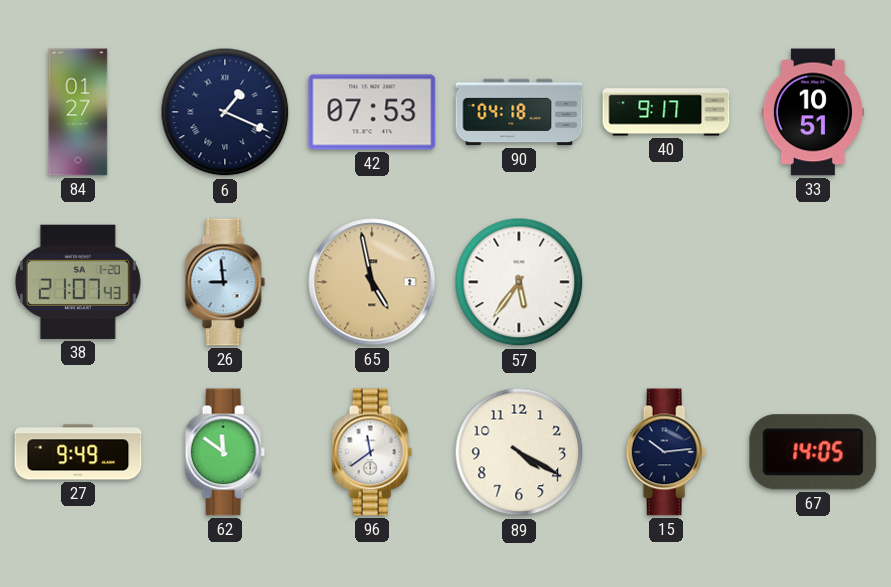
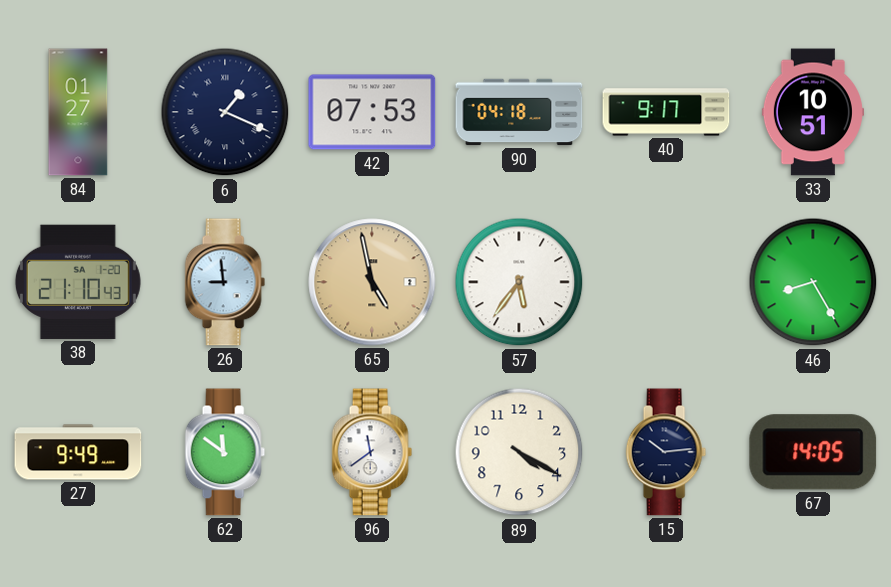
38: 21:07 -> 21:10
46: none -> 8:25
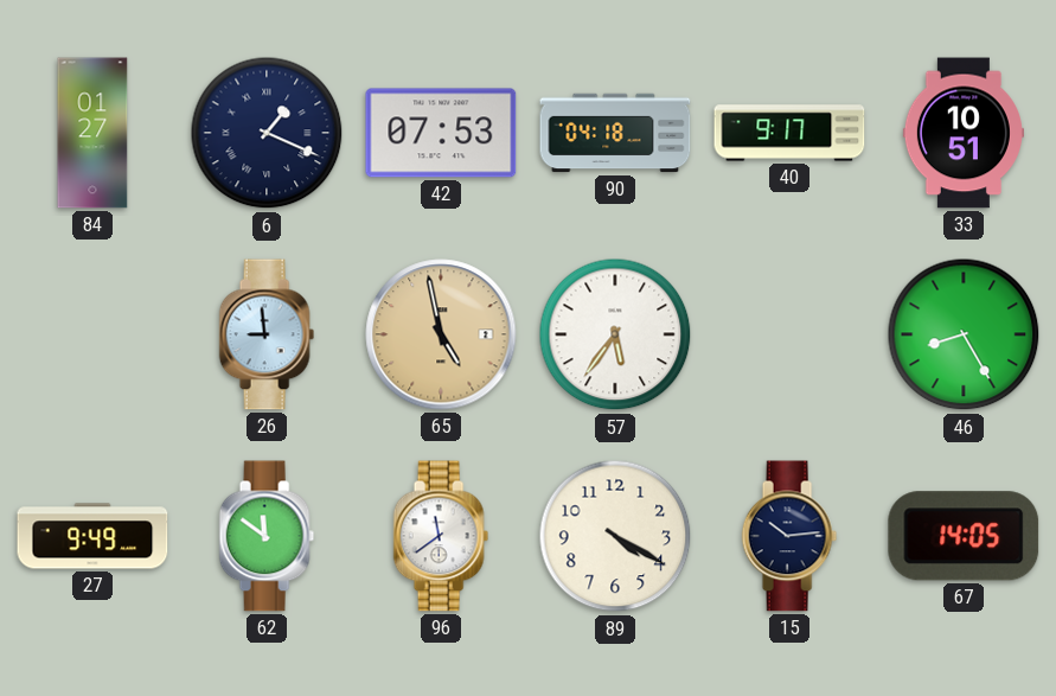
38: 21:10 -> none
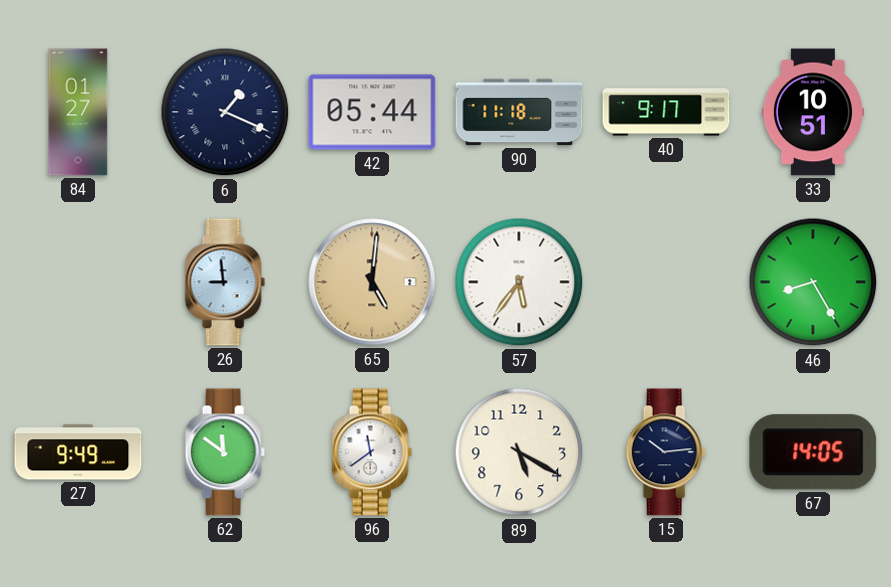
42: 07:53 -> 05:44
90: 04:18 -> 11:18
65: 4:58 -> 5:01
89: 4:20 -> 5:20
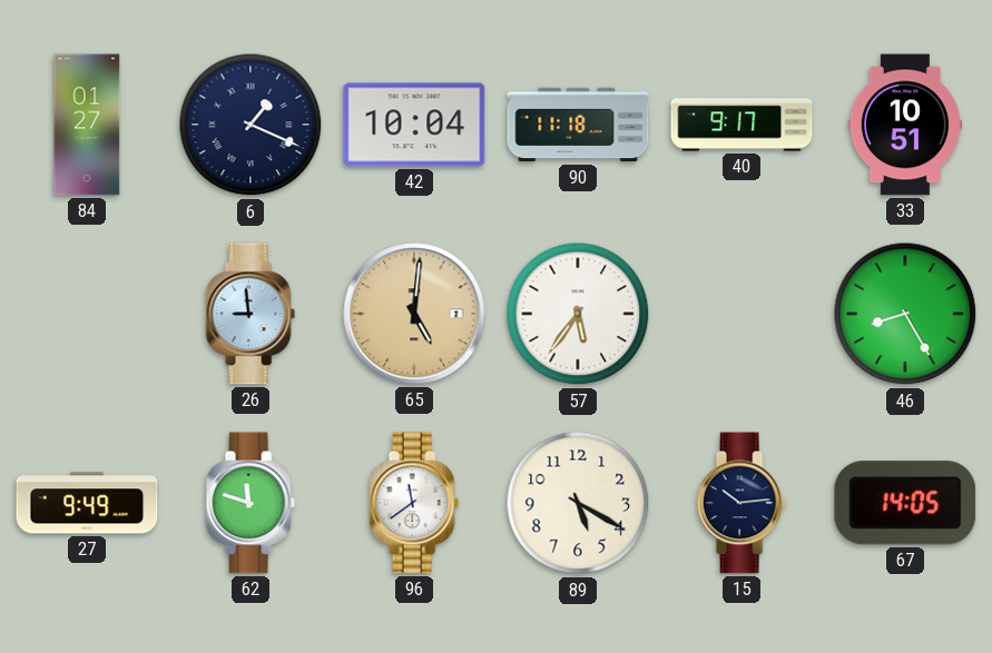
42: 05:44 -> 10:04
62: 11:51 -> 11:48
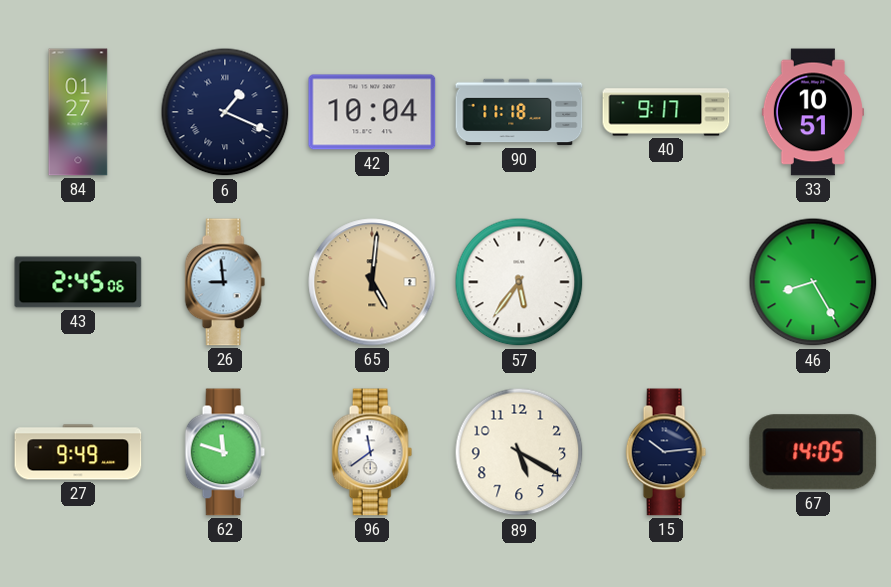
43: none -> 2:45
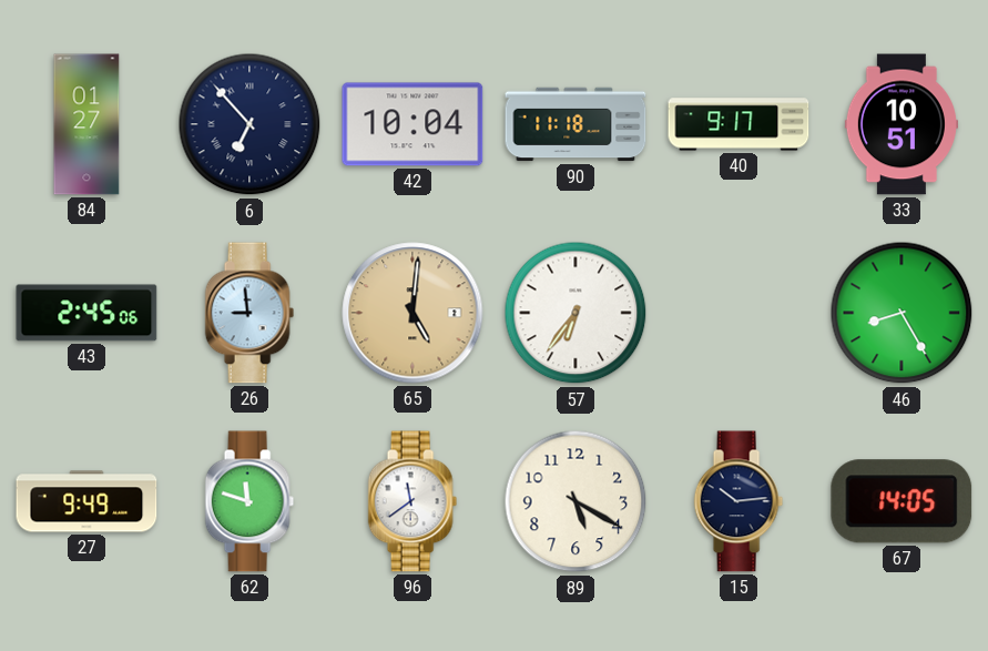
6: 1:19 -> 6:53
57: 5:36 -> 6:36
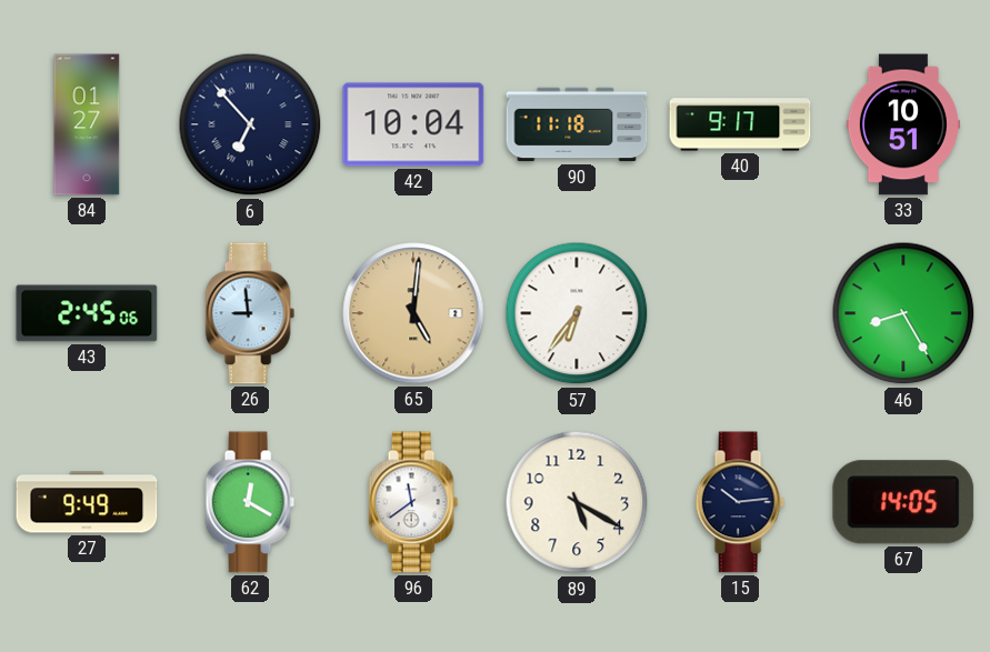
62: 11:48 -> 12:20
